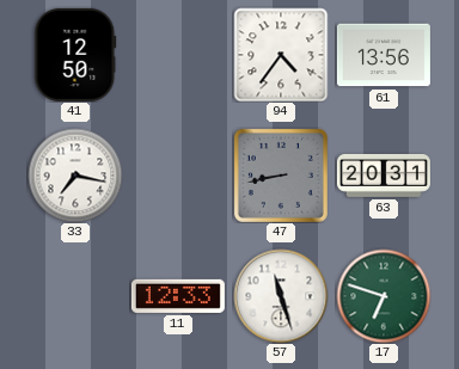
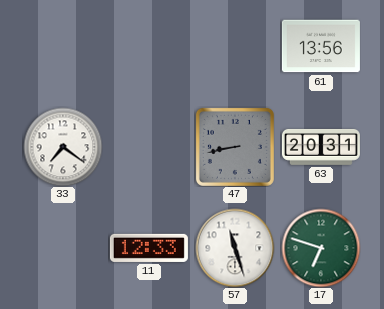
41: 12:50 -> none
94: 4:36 -> none
33: 7:17 -> 7:21
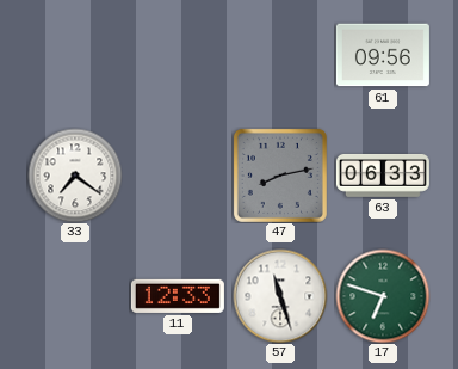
61: 13:56 -> 09:56
47: 8:43 -> 8:13
63: 20:31 -> 06:33
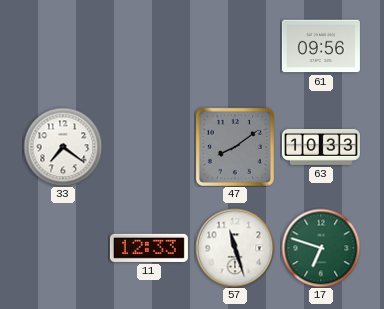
47: 8:13 -> 8:09
63: 06:33 -> 10:33
